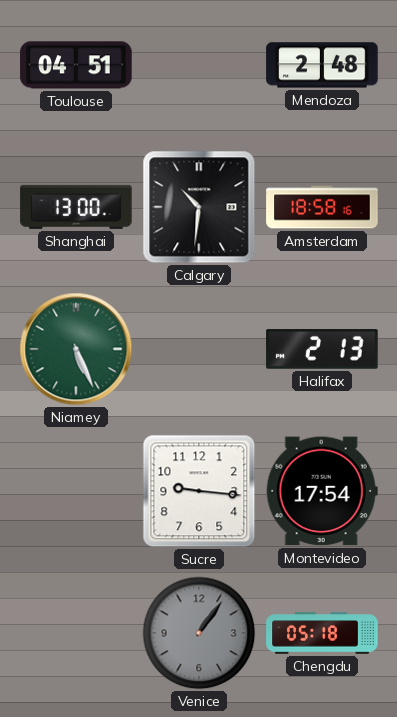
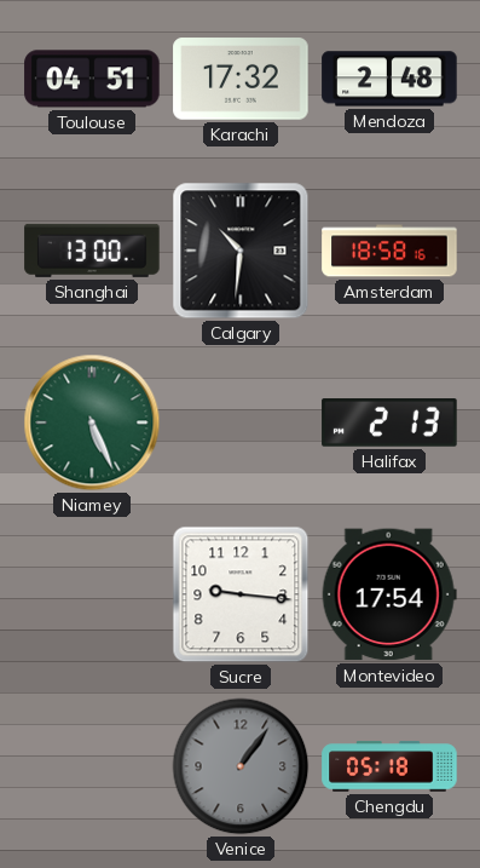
Karachi: none -> 17:32
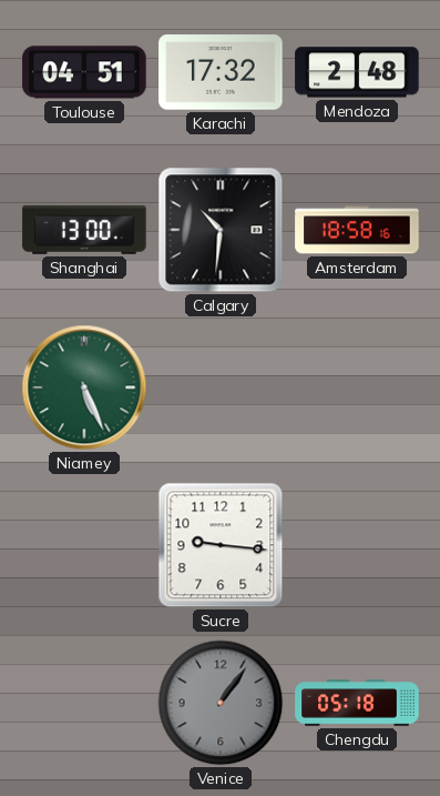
Halifax: 2:13 -> none
Montevideo: 17:54 -> none
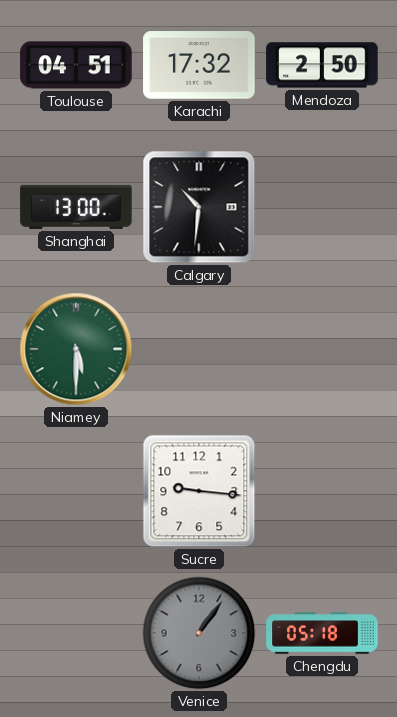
Mendoza: 2:48 -> 2:50
Amsterdam: 18:58 -> none
Niamey: 5:26 -> 5:30
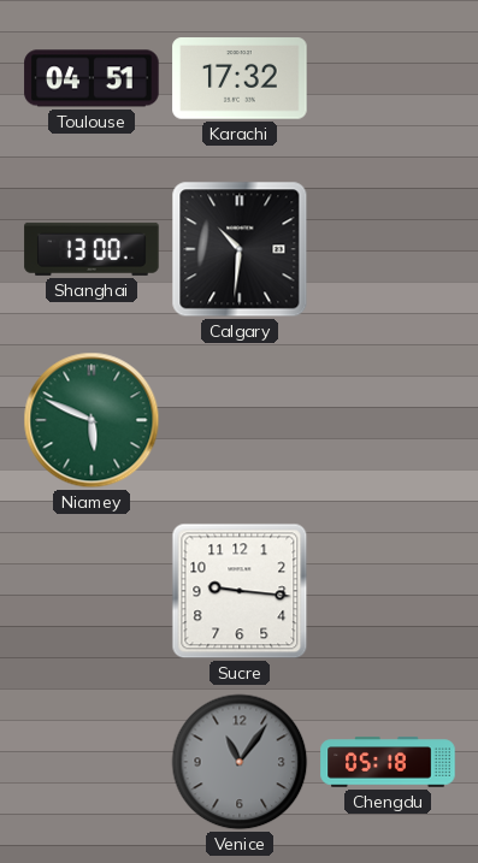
Mendoza: 2:50 -> none
Niamey: 5:30 -> 5:49
Venice: 1:06 -> 11:06
